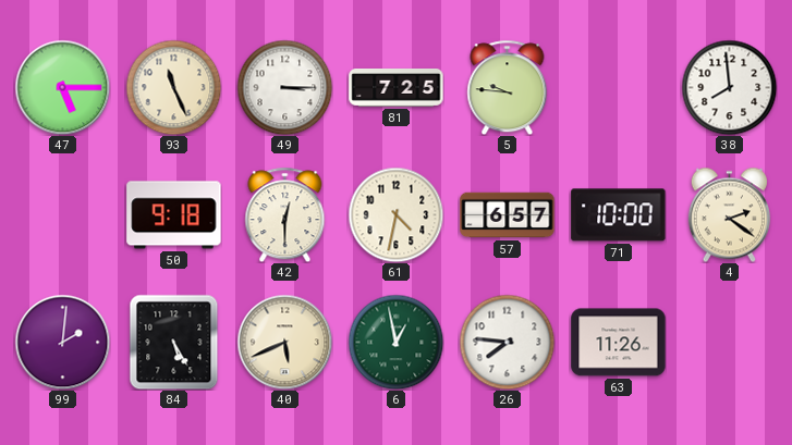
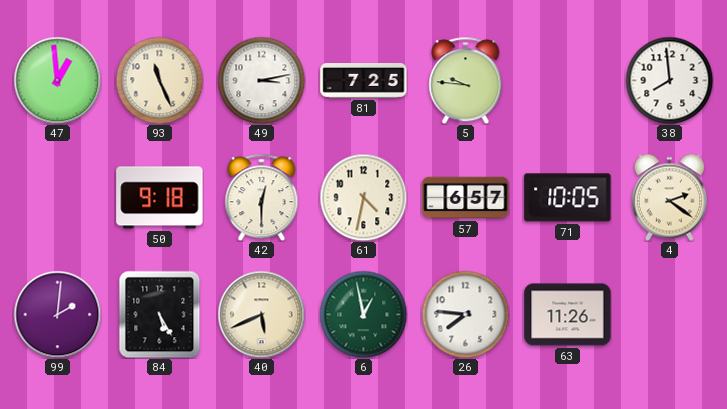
47: 5:15 -> 12:59
49: 3:15 -> 3:13
71: 10:00 -> 10:05
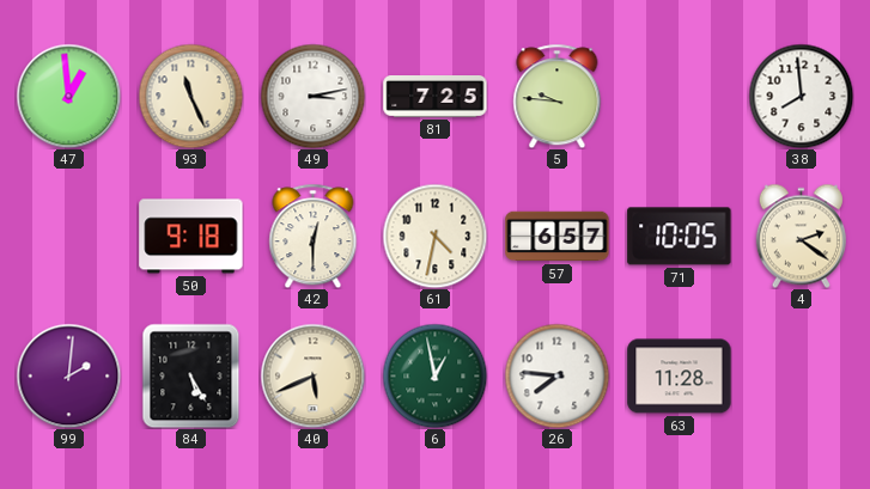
63: 11:26 -> 11:28
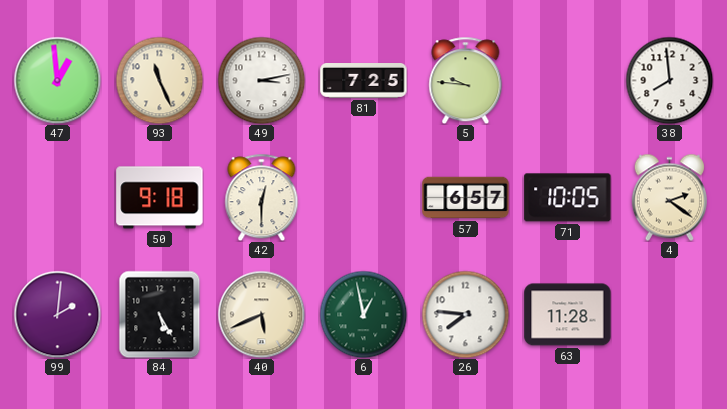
61: 4:32 -> none
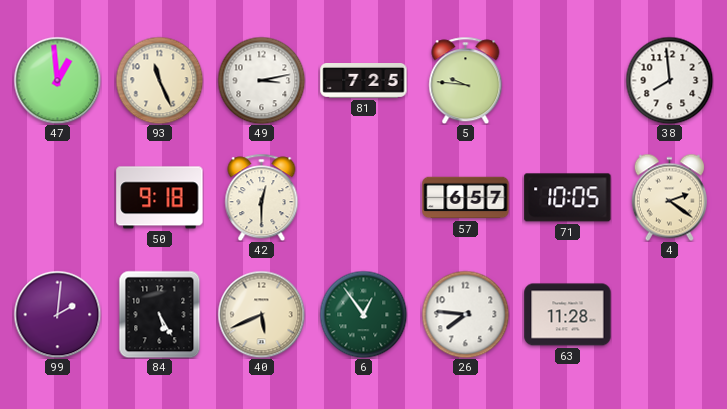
6: 12:58 -> 12:54
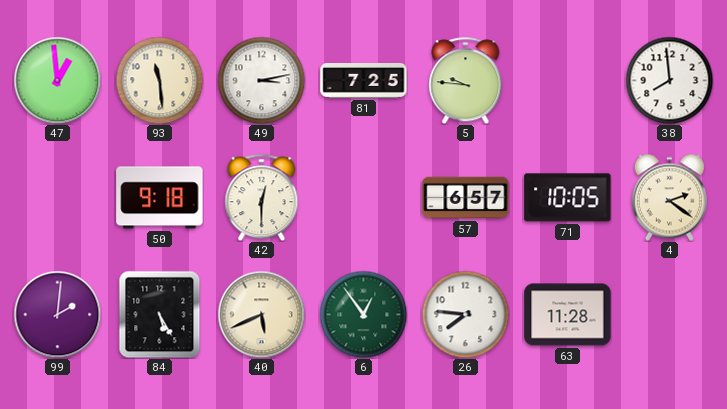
93: 11:26 -> 11:29
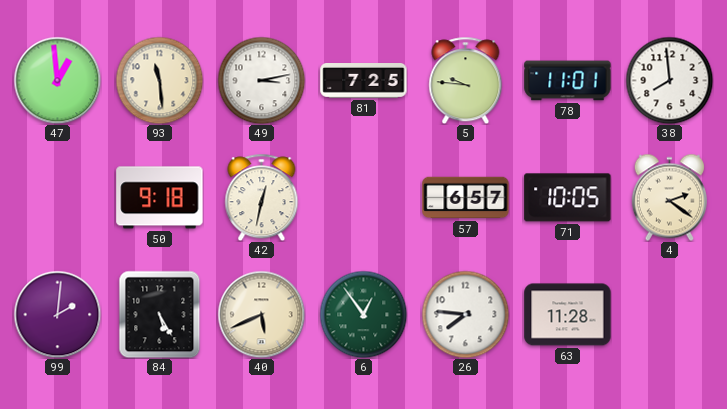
78: none -> 11:01
42: 12:30 -> 12:32
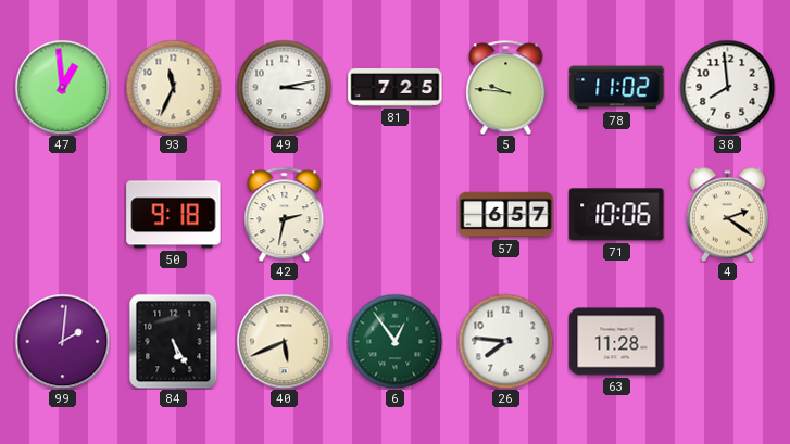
93: 11:29 -> 11:34
78: 11:01 -> 11:02
42: 12:32 -> 2:32
71: 10:05 -> 10:06
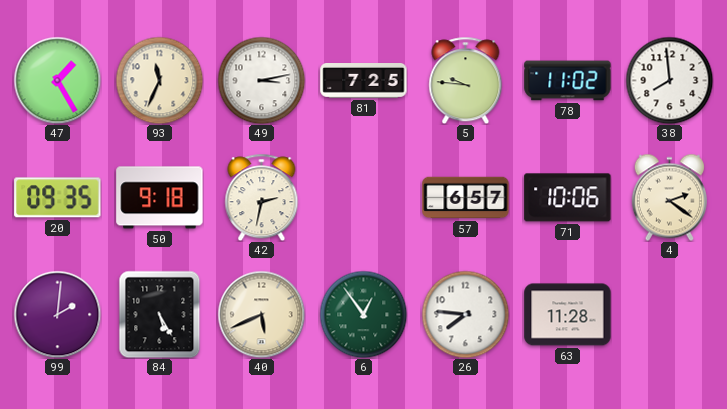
47: 12:59 -> 1:25
20: none -> 09:35
